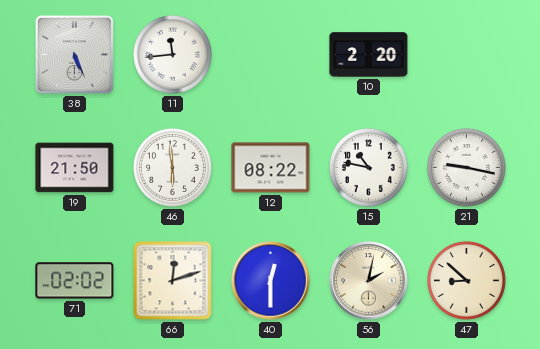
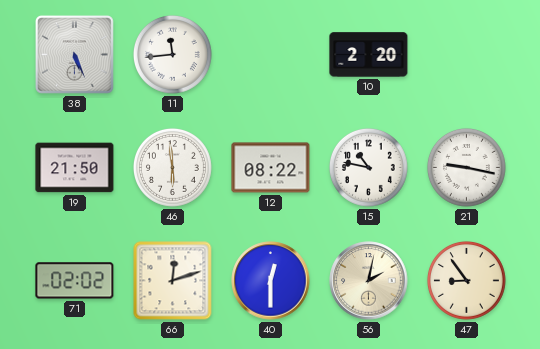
47: 8:52 -> 8:54
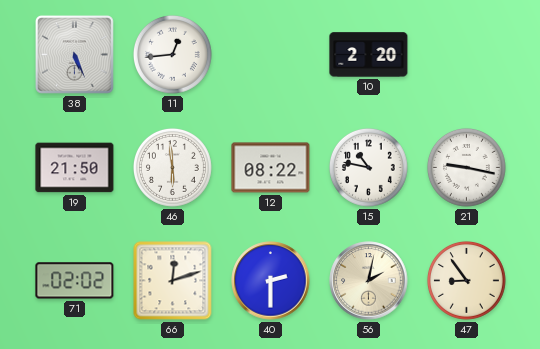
11: 11:44 -> 12:44
40: 12:30 -> 2:30
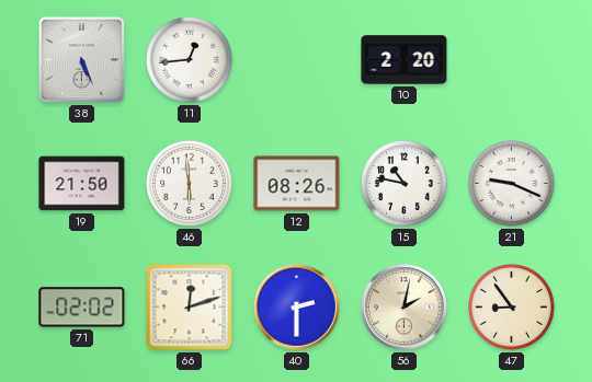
12: 08:22 -> 08:26
21: 9:17 -> 9:19
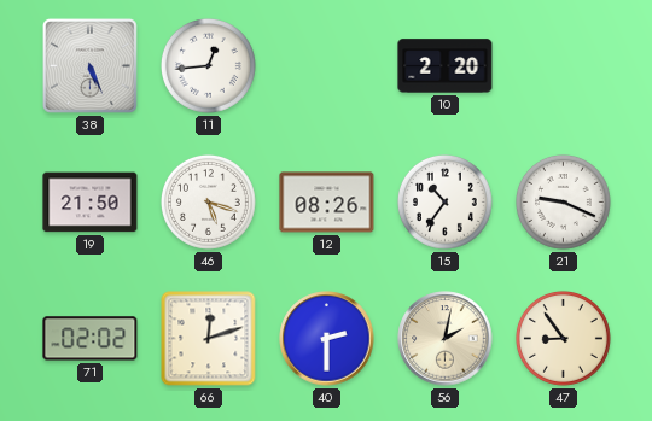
46: 5:59 -> 5:18
15: 10:47 -> 10:36
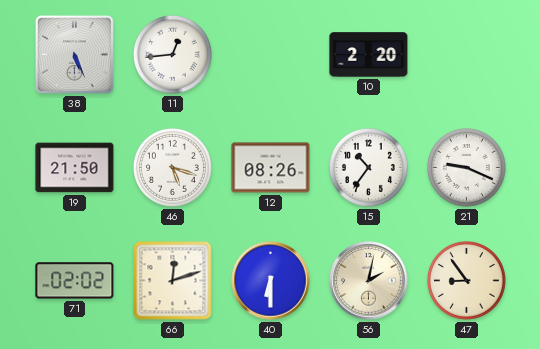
40: 2:30 -> 6:30
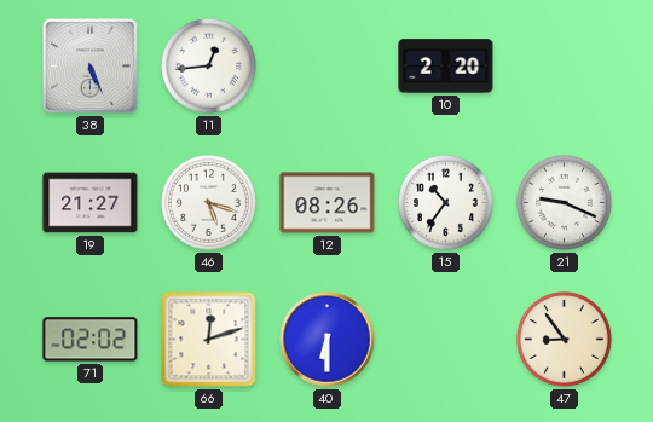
19: 21:50 -> 21:27
56: 2:02 -> none
